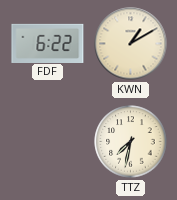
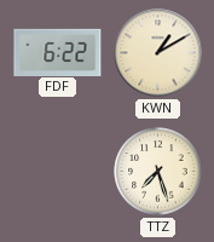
TTZ: 7:32 -> 7:27
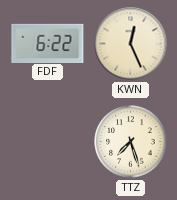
KWN: 1:10 -> 12:26
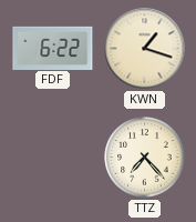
KWN: 12:26 -> 1:18
TTZ: 7:27 -> 7:23
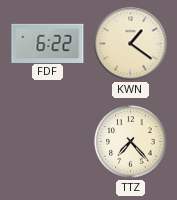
KWN: 1:18 -> 1:21
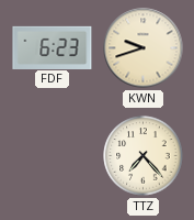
FDF: 6:22 -> 6:23
KWN: 1:21 -> 9:42
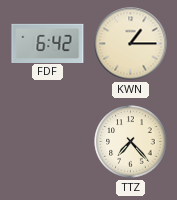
FDF: 6:23 -> 6:42
KWN: 9:42 -> 1:15
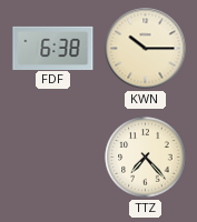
FDF: 6:42 -> 6:38
KWN: 1:15 -> 10:15
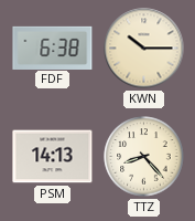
PSM: none -> 14:13
TTZ: 7:23 -> 8:23
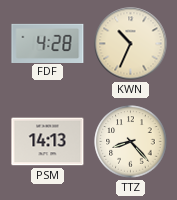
FDF: 6:38 -> 4:28
KWN: 10:15 -> 10:34
